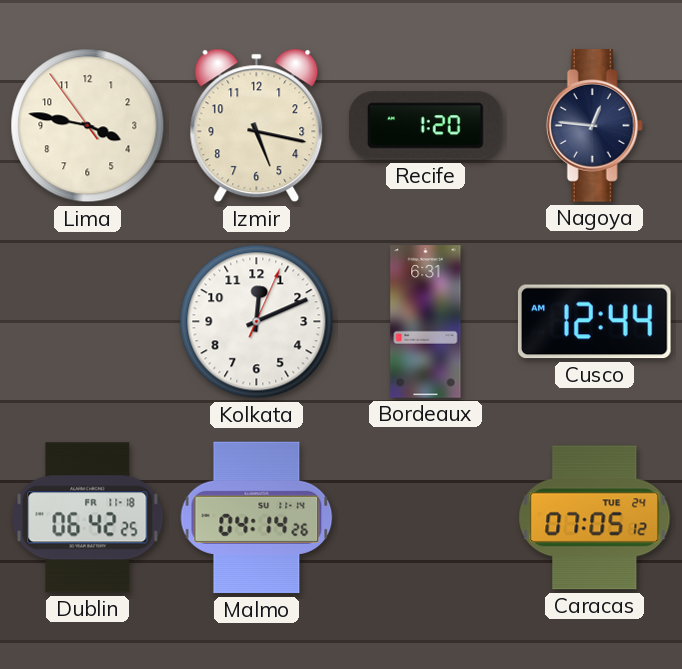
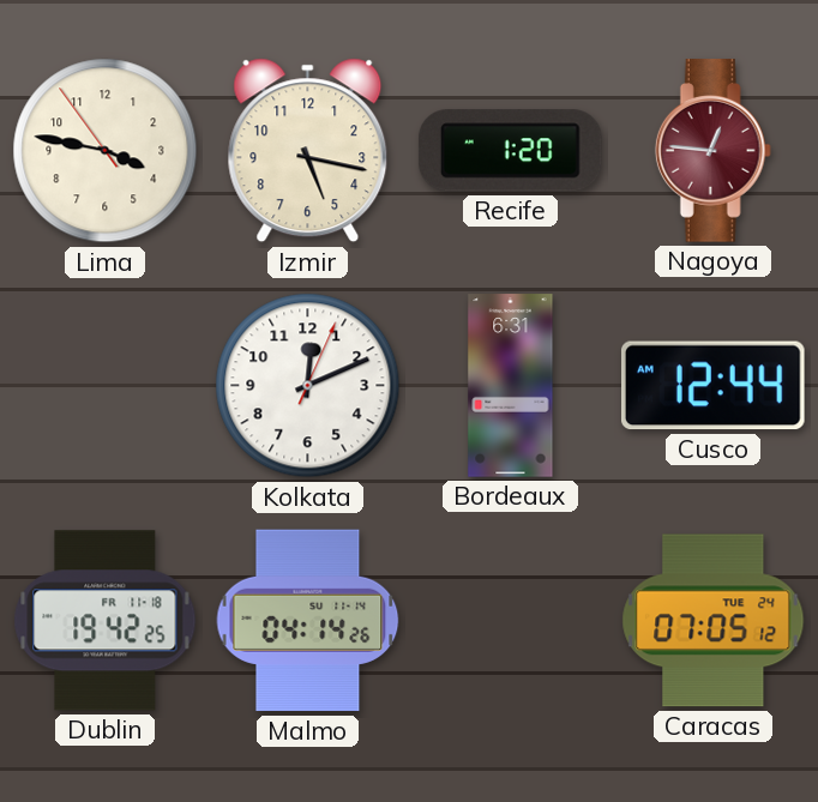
Nagoya dial: navy -> burgundy
Dublin: 06:42 -> 19:42
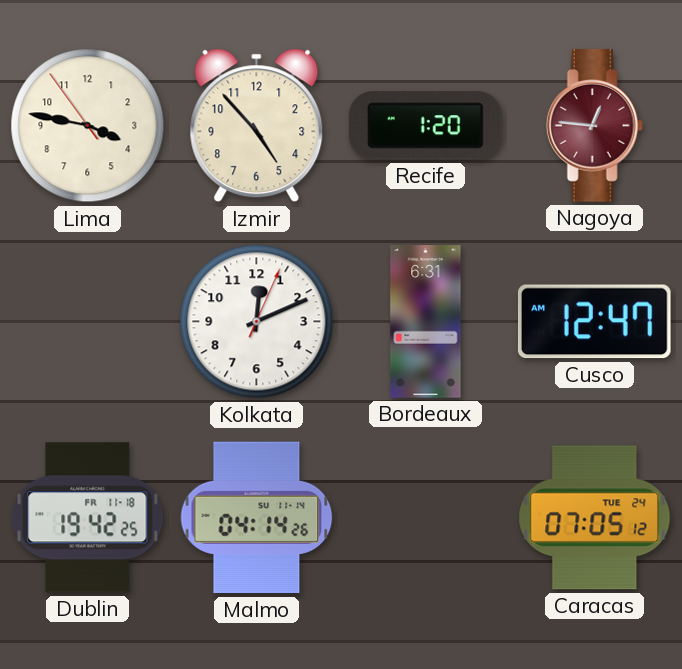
Izmir: 5:17 -> 4:53
Cusco: 12:44 -> 12:47
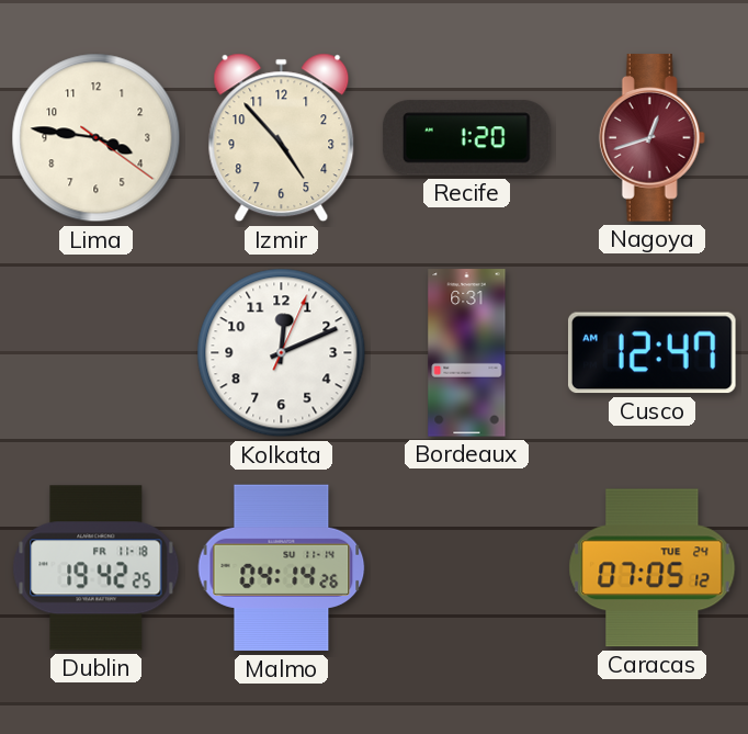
Lima: 3:46:54 -> 3:46:21
Nagoya: 12:46 -> 12:42
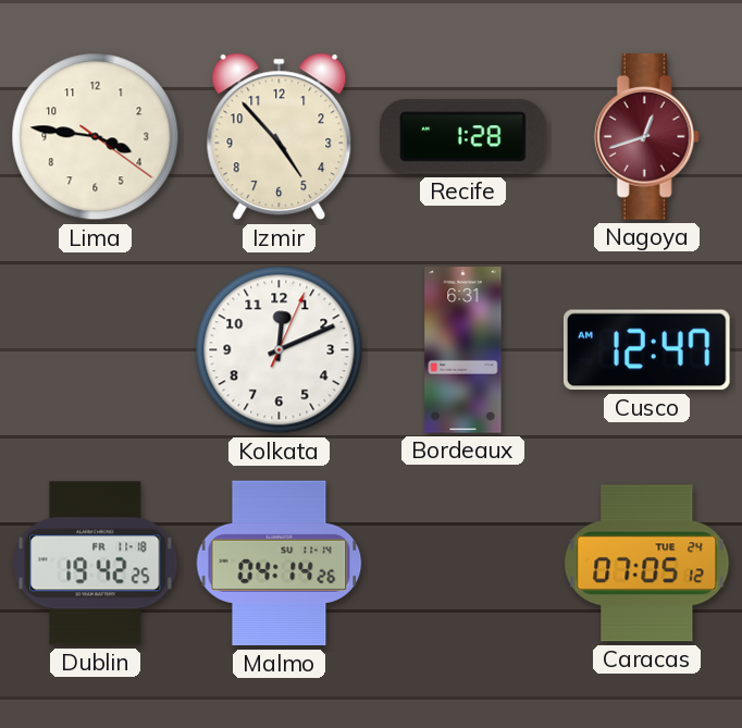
Recife: 1:20 -> 1:28
